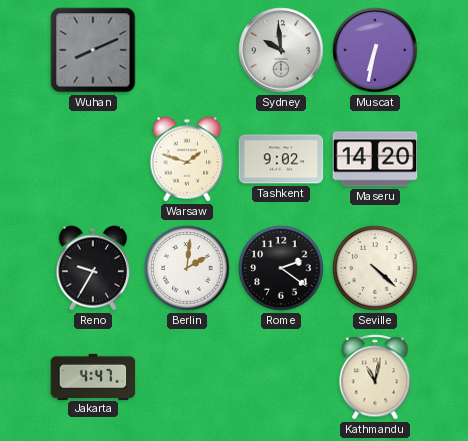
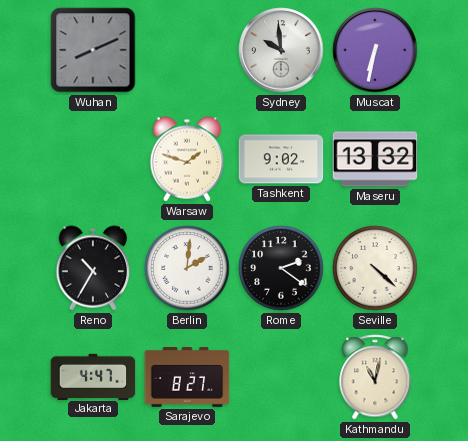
Maseru: 14:20 -> 13:32
Reno: 9:35 -> 10:35
Sarajevo: none -> 8:27
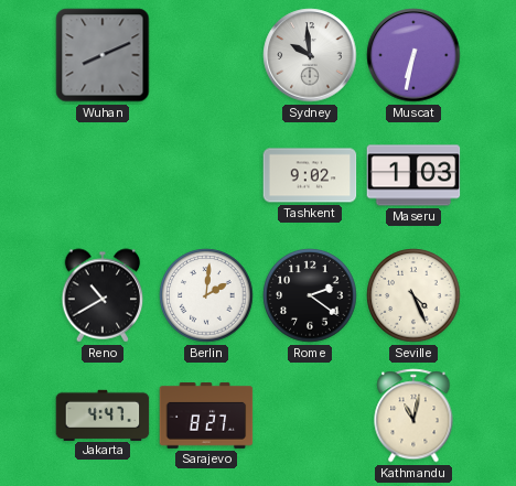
Warsaw: 1:48 -> none
Maseru: 13:32 -> 1:03
Reno: 10:35 -> 10:40
Seville: 4:22 -> 4:26
